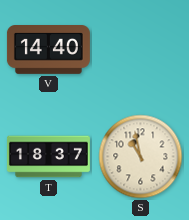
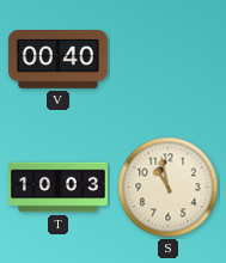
V: 14:40 -> 00:40
T: 18:37 -> 10:03
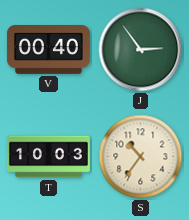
J: none -> 2:54
S: 10:58 -> 10:36
